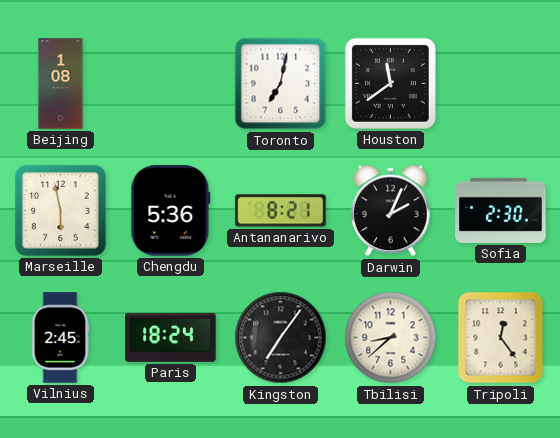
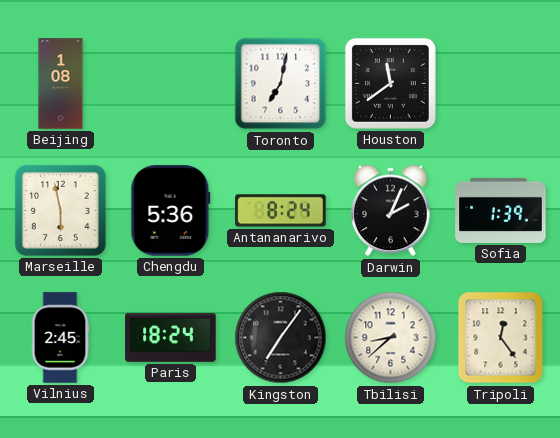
Antananarivo: 8:21 -> 8:24
Sofia: 2:30 -> 1:39
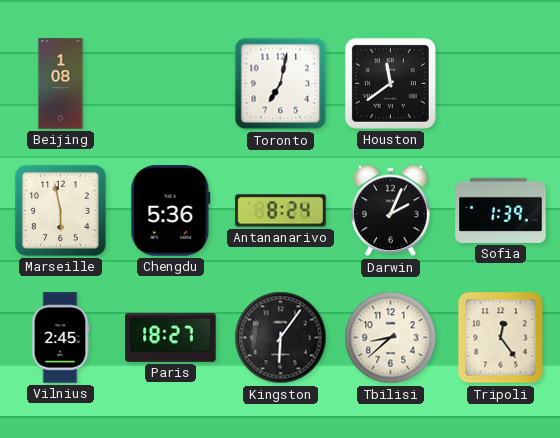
Paris: 18:24 -> 18:27
Kingston: 7:06 -> 6:06
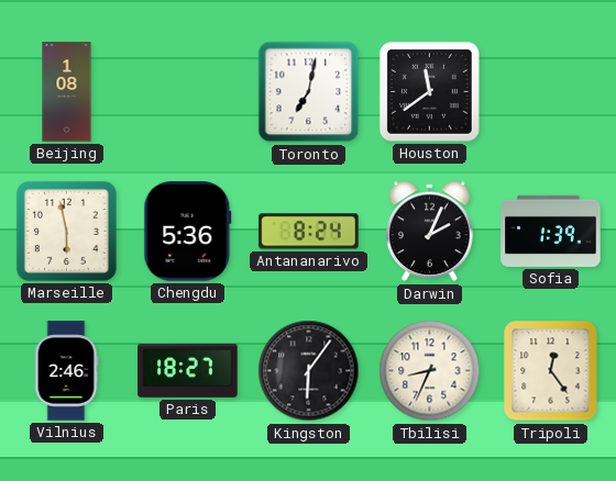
Vilnius: 2:45 -> 2:46
Tbilisi: 8:38 -> 8:34
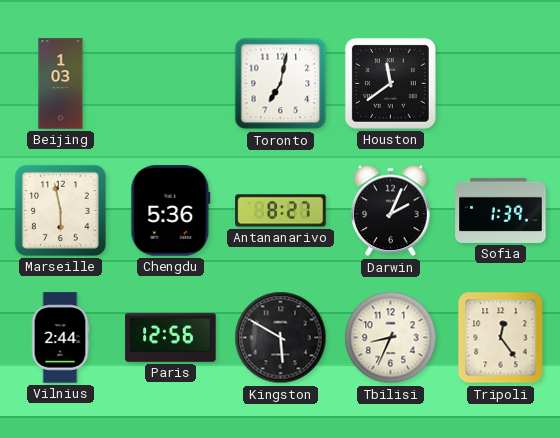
Beijing: 1:08 -> 1:03
Antananarivo: 8:24 -> 8:27
Vilnius: 2:46 -> 2:44
Paris: 18:27 -> 12:56
Kingston: 6:06 -> 5:50
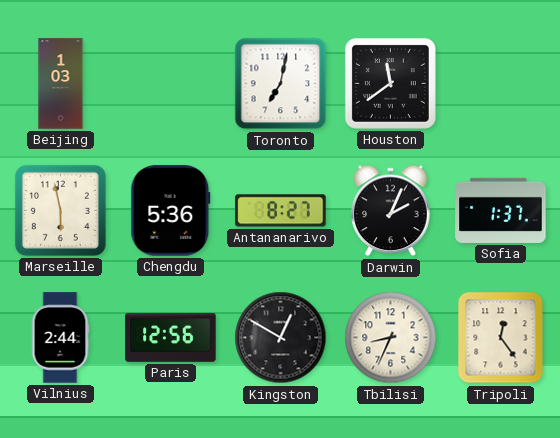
Sofia: 1:39 -> 1:37
Kingston: 5:50 -> 12:50
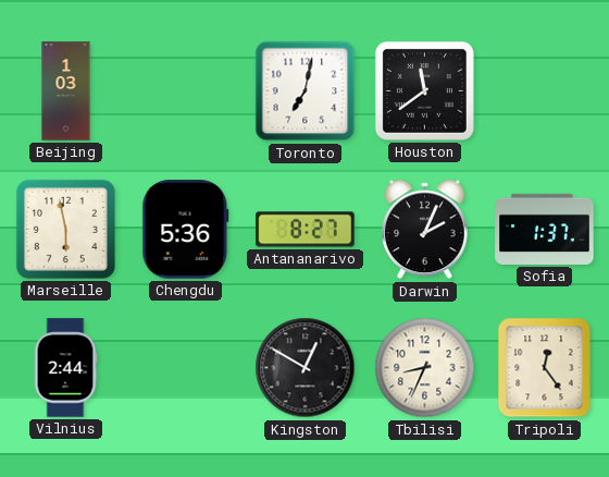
Paris: 12:56 -> none
